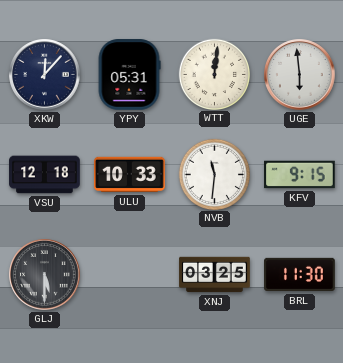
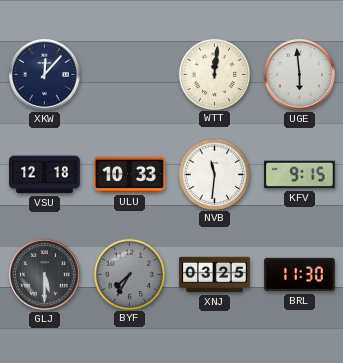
YPY: 05:31 -> none
BYF: none -> 7:35
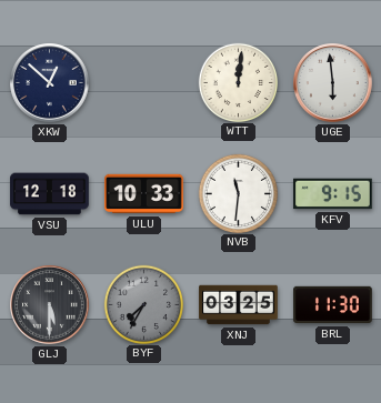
XKW: 12:07 -> 12:52
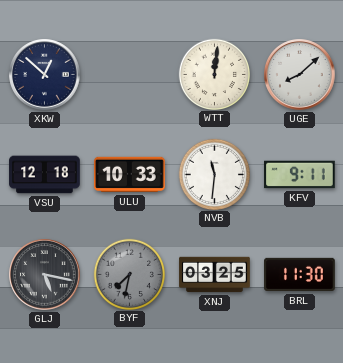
UGE: 5:59 -> 8:08
KFV: 9:15 -> 9:11
GLJ: 5:30 -> 5:17
BYF: 7:35 -> 7:32
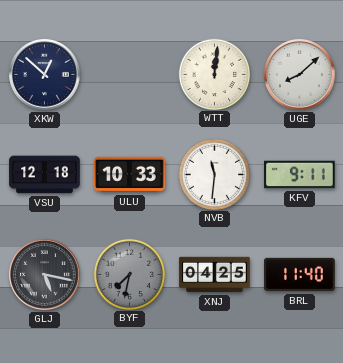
XNJ: 03:25 -> 04:25
BRL: 11:30 -> 11:40
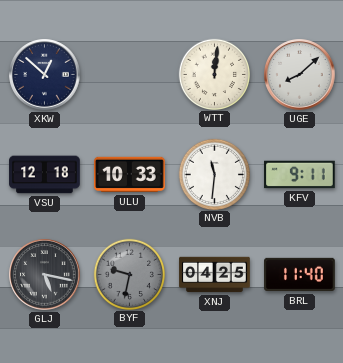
BYF: 7:32 -> 9:32
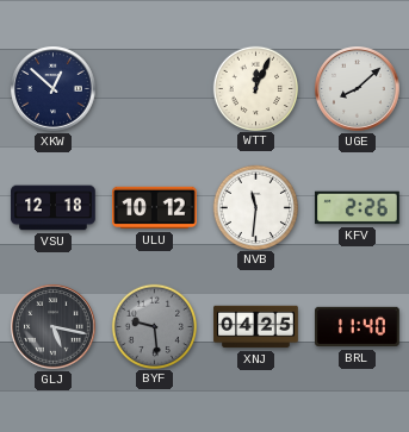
WTT: 12:01 -> 12:04
ULU: 10:33 -> 10:12
KFV: 9:11 -> 2:26
BYF: 9:32 -> 9:29
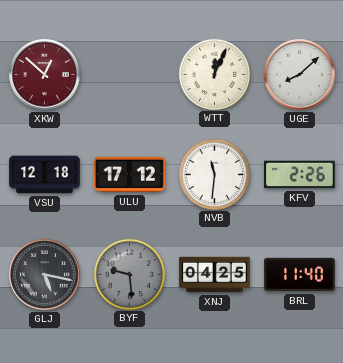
XKW dial: navy -> burgundy
ULU: 10:12 -> 17:12
